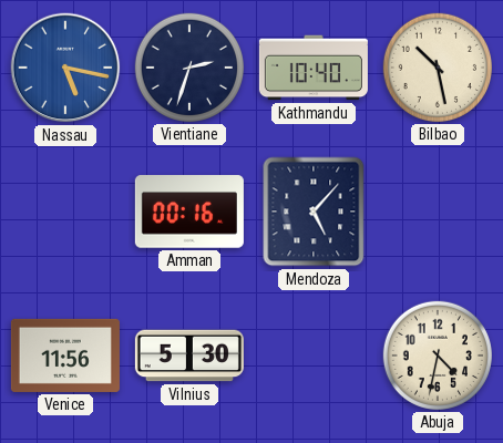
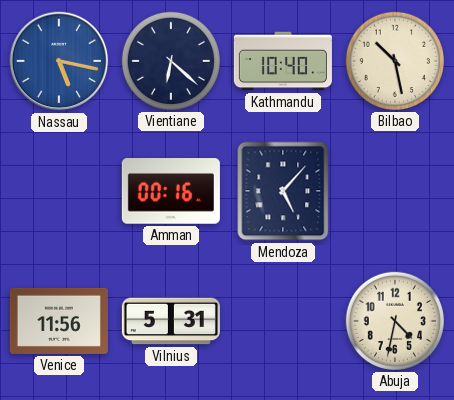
Vientiane: 2:33 -> 6:22
Vilnius: 5:30 -> 5:31
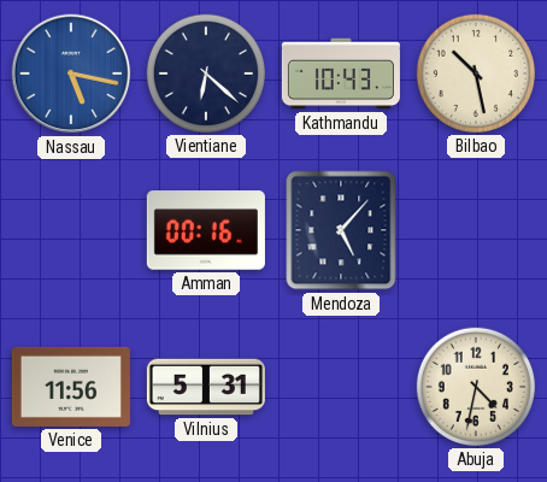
Kathmandu: 10:40 -> 10:43
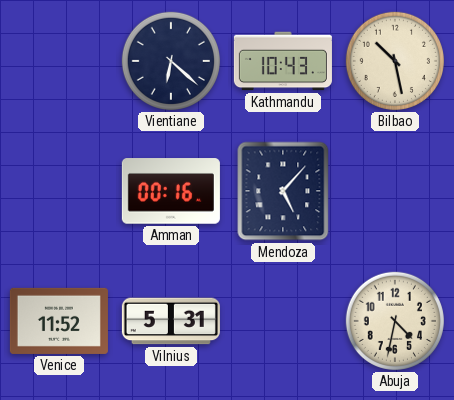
Nassau: 5:17 -> none
Venice: 11:56 -> 11:52
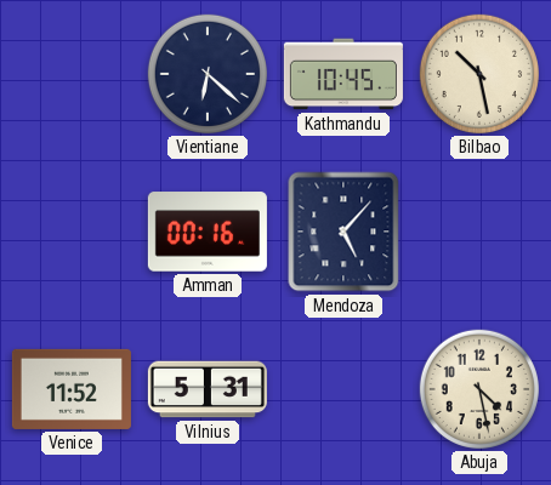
Kathmandu: 10:43 -> 10:45
Abuja: 4:32 -> 4:28
